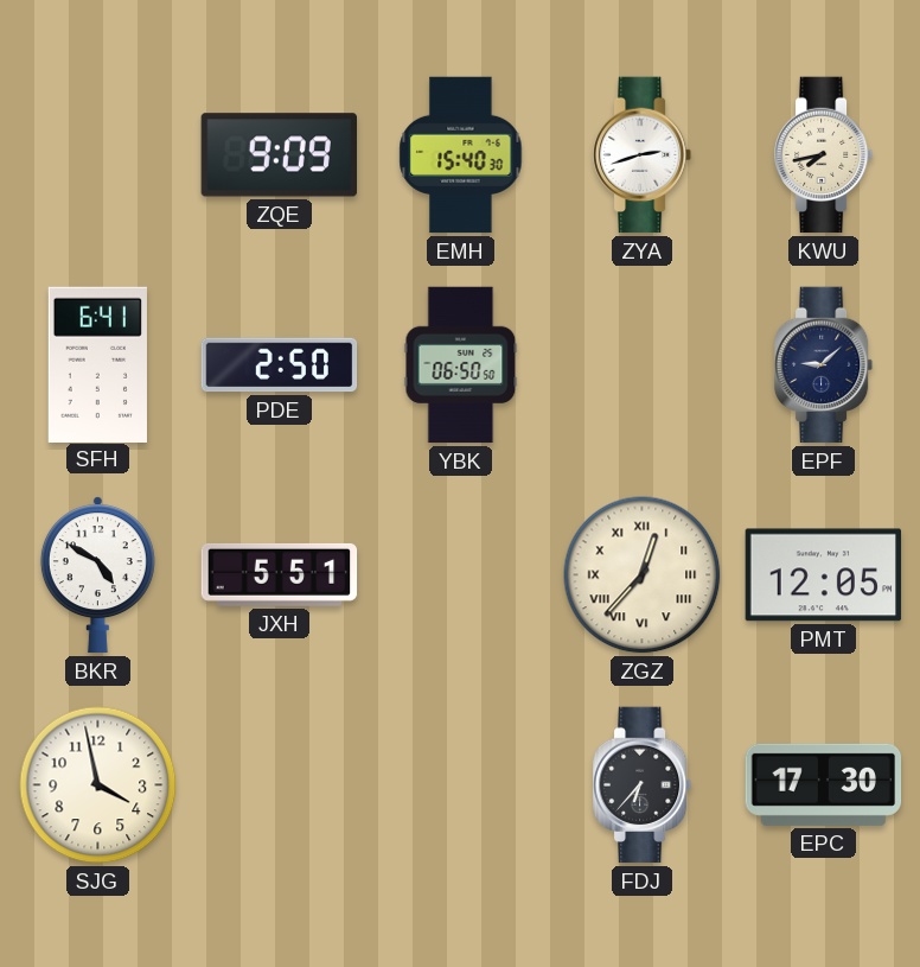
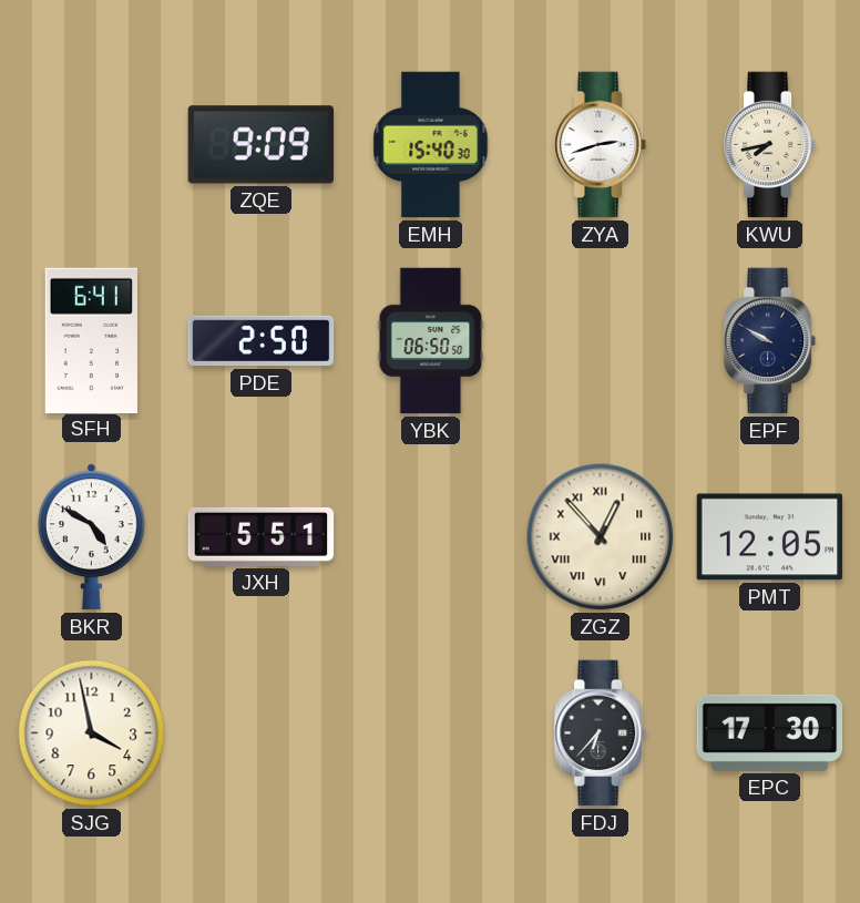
EPF: 9:08 -> 9:50
ZGZ: 12:37 -> 12:53
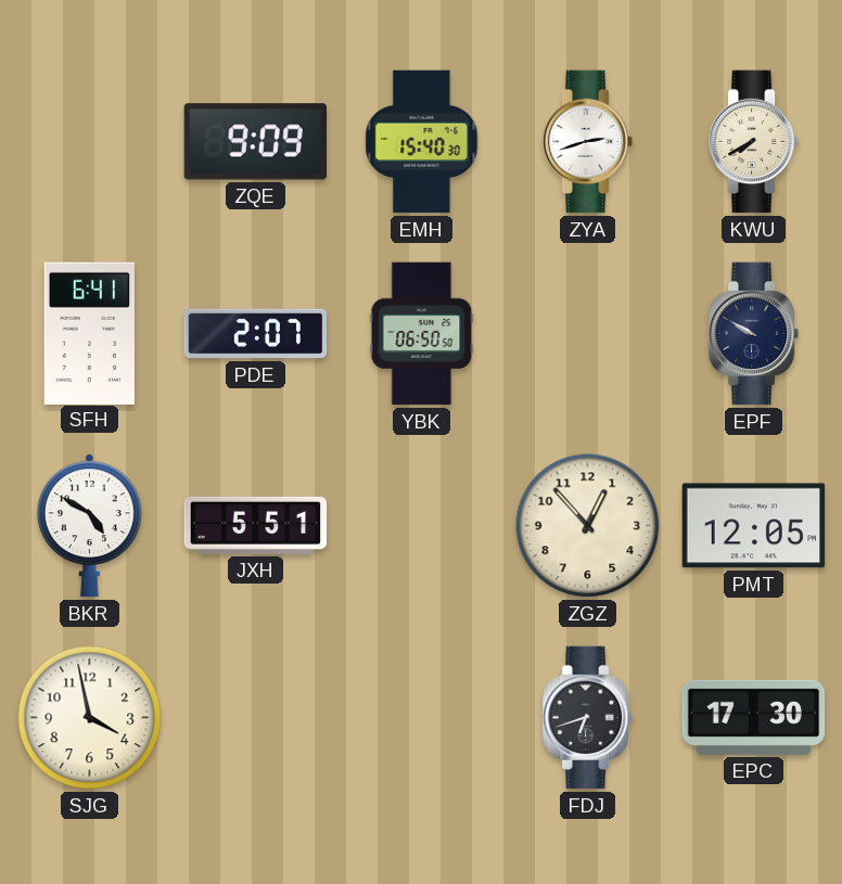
KWU: 7:43 -> 7:40
PDE: 2:50 -> 2:07
ZGZ numerals: Roman -> Arabic
FDJ: 6:37 -> 6:42
